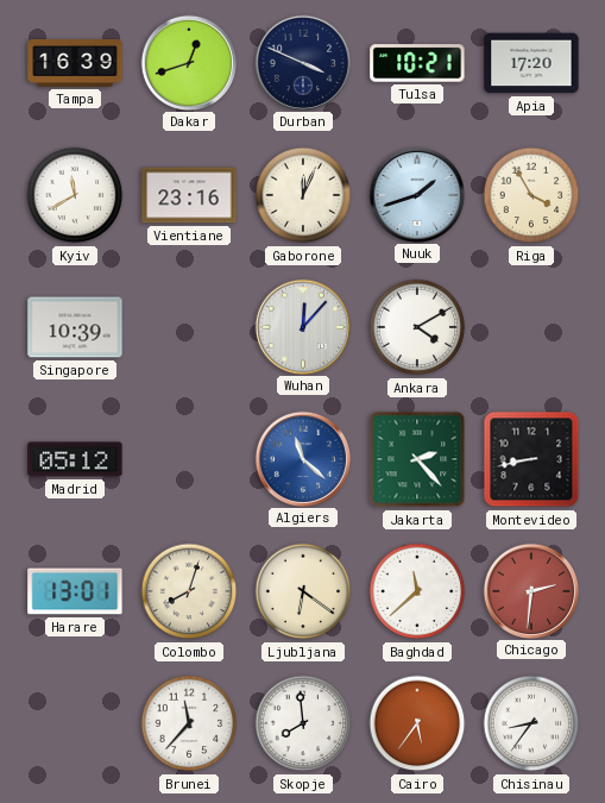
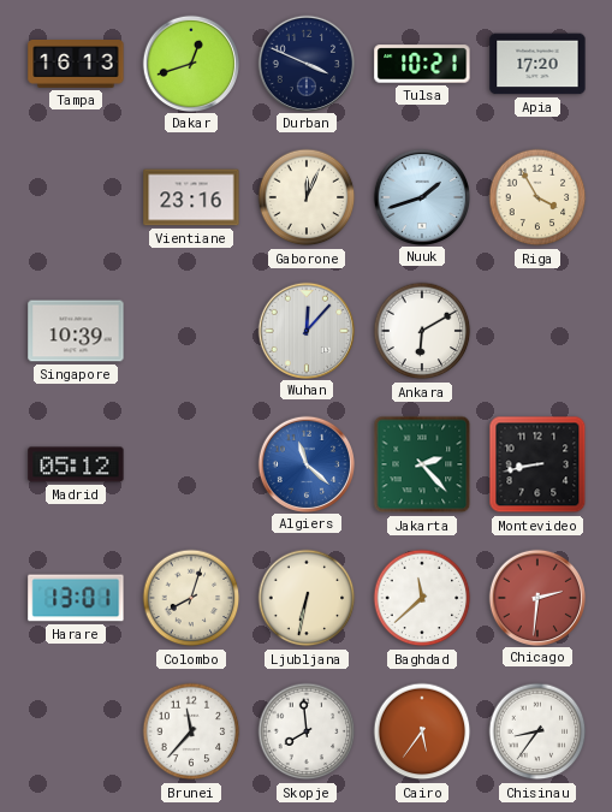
Tampa: 16:39 -> 16:13
Kyiv: 11:40 -> none
Ankara: 4:10 -> 6:10
Ljubljana: 6:21 -> 6:32
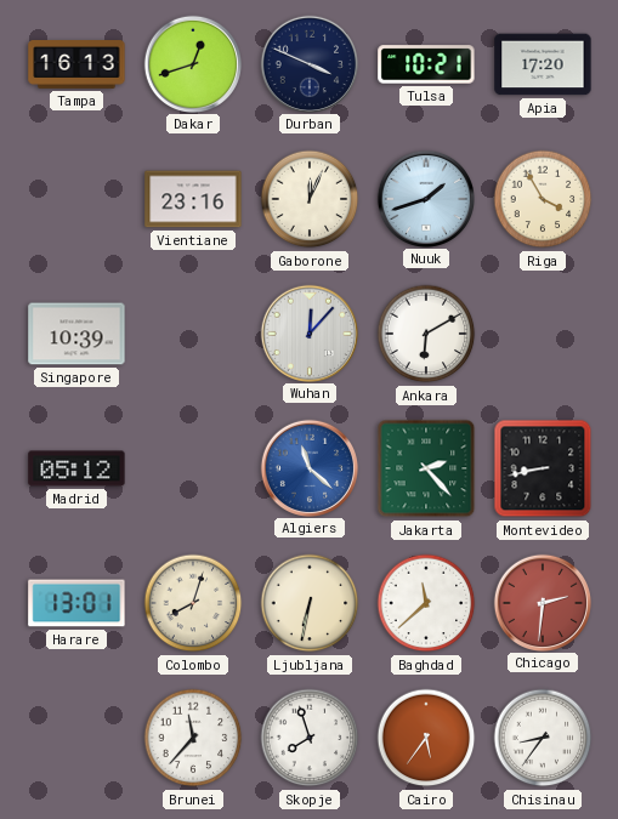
Skopje: 7:59 -> 7:57
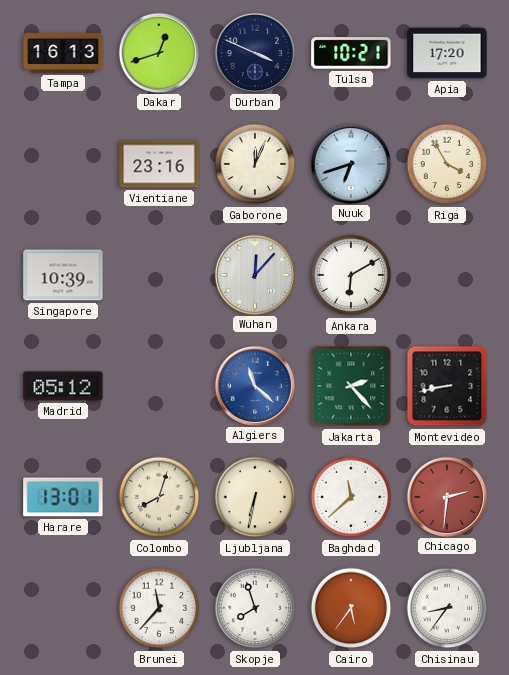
Nuuk: 1:42 -> 6:42
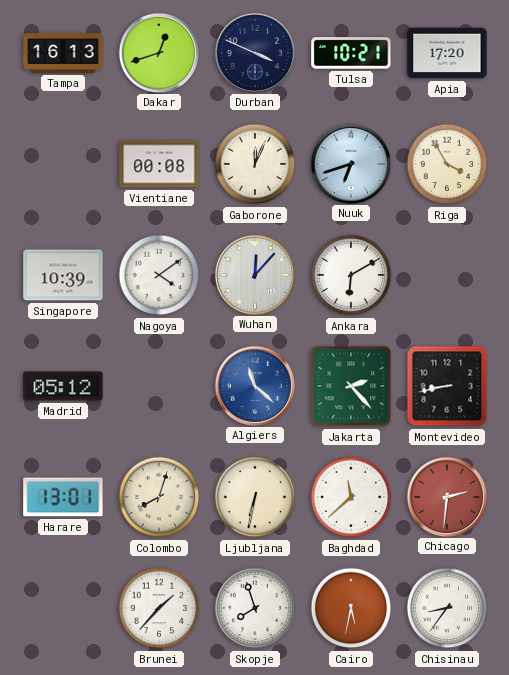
Vientiane: 23:16 -> 00:08
Nagoya: none -> 4:09
Brunei: 11:37 -> 1:37
Cairo: 5:36 -> 5:32
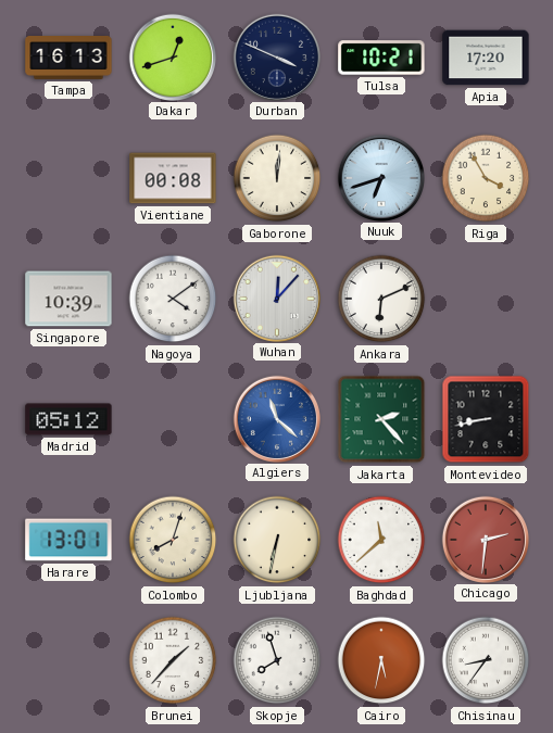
Gaborone: 12:04 -> 12:01
Ankara: 6:10 -> 6:11
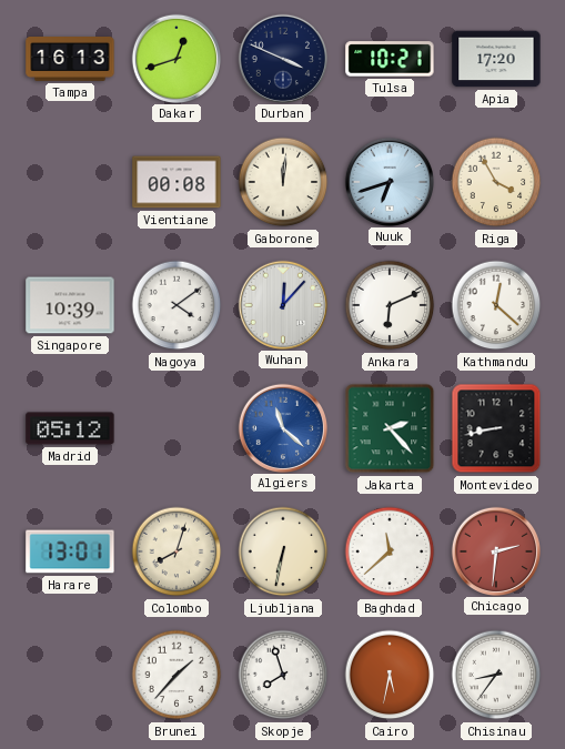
Kathmandu: none -> 12:22
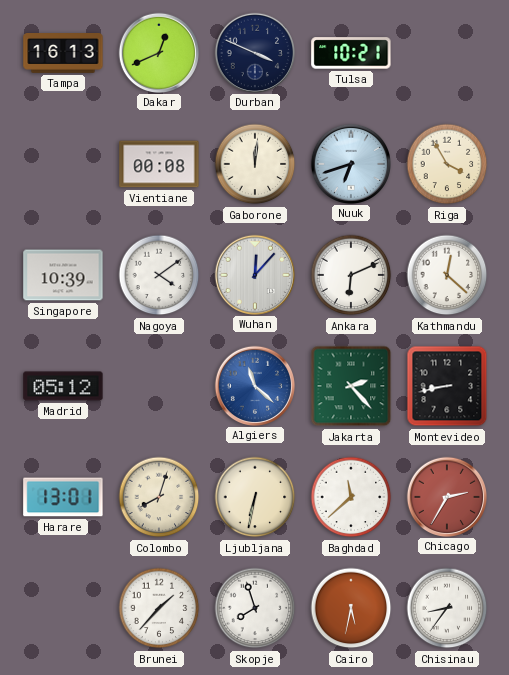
Dakar: 12:42 -> 12:41
Apia: 17:20 -> none
Chicago: 2:31 -> 2:35
